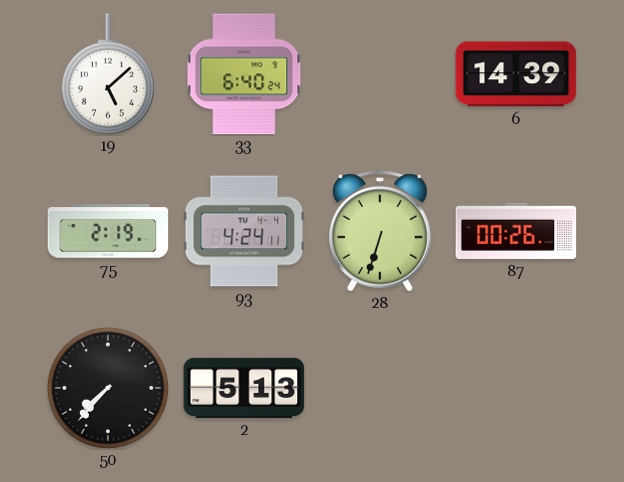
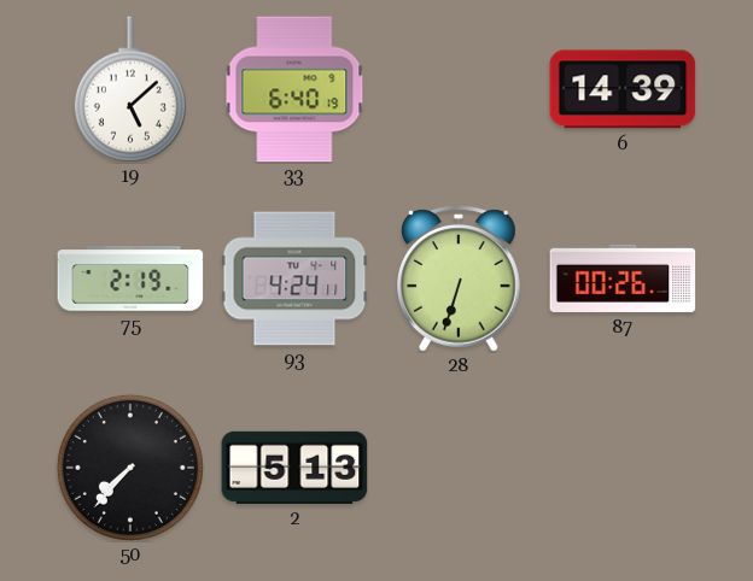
33: 6:40:24 -> 6:40:19
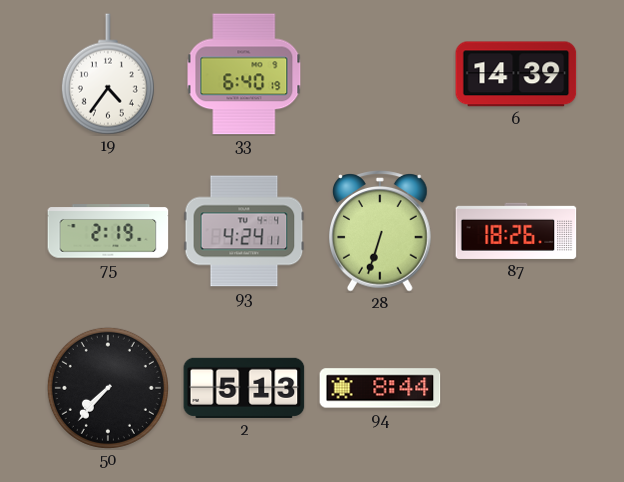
19: 5:08 -> 4:36
87: 00:26 -> 18:26
94: none -> 8:44
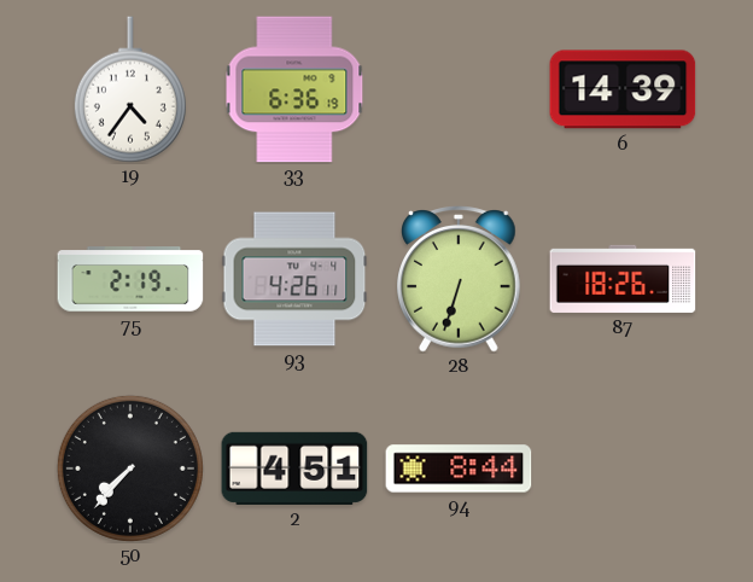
33: 6:40 -> 6:36
93: 4:24 -> 4:26
2: 5:13 -> 4:51
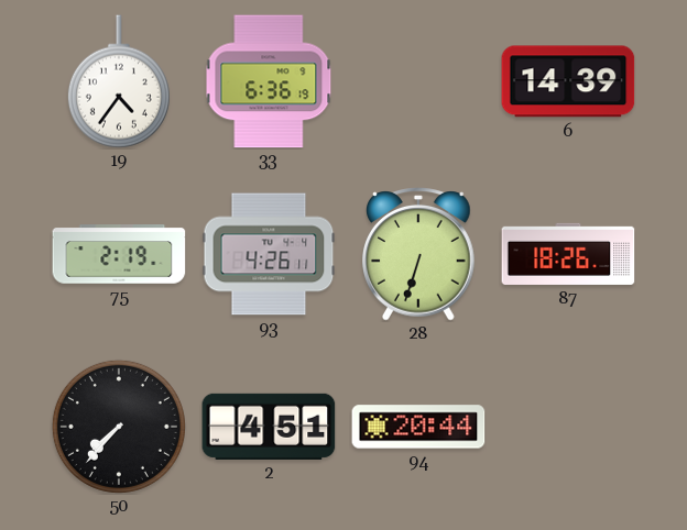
94: 8:44 -> 20:44
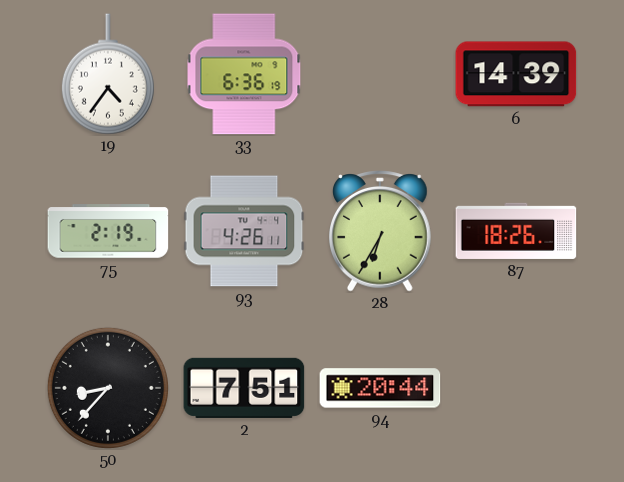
28: 6:33 -> 6:35
50: 7:37 -> 8:37
2: 4:51 -> 7:51
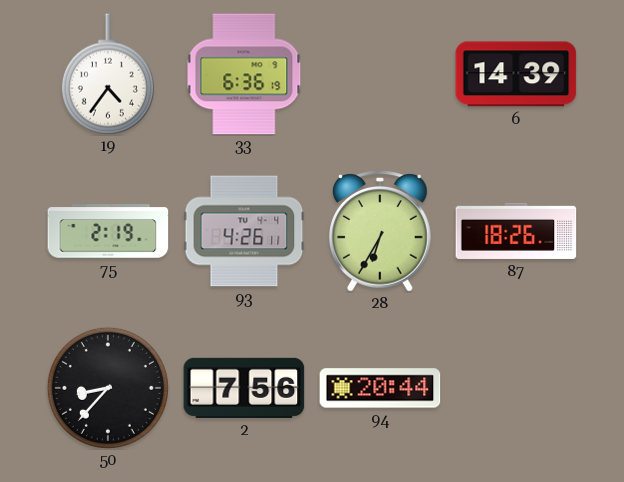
2: 7:51 -> 7:56
